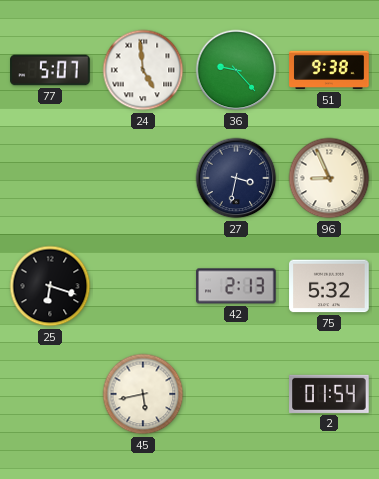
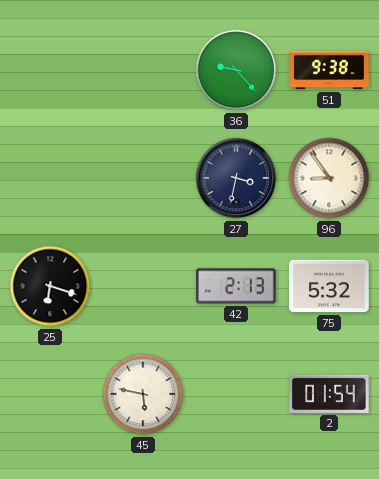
77: 5:07 -> none
24: 4:59 -> none
96: 8:56 -> 8:54
45: 5:43 -> 5:47
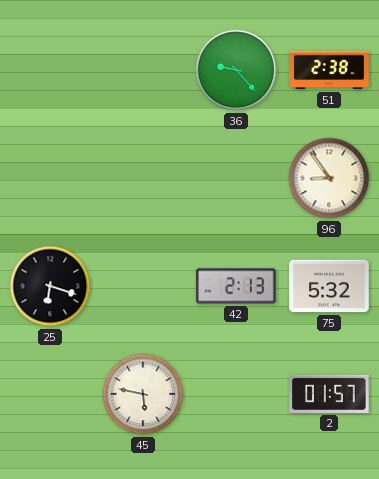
51: 9:38 -> 2:38
27: 3:32 -> none
2: 01:54 -> 01:57
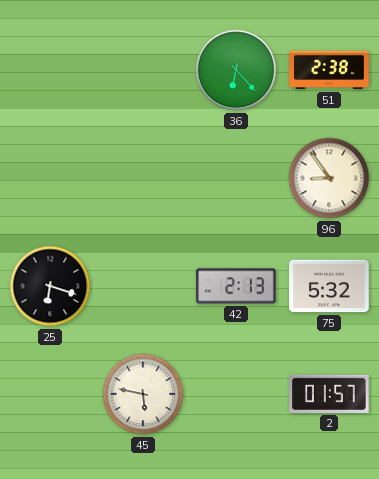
36: 9:23 -> 6:23
